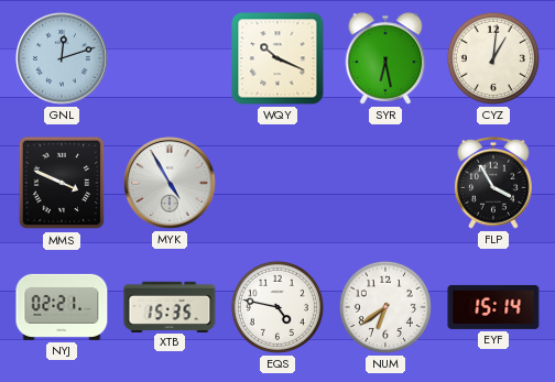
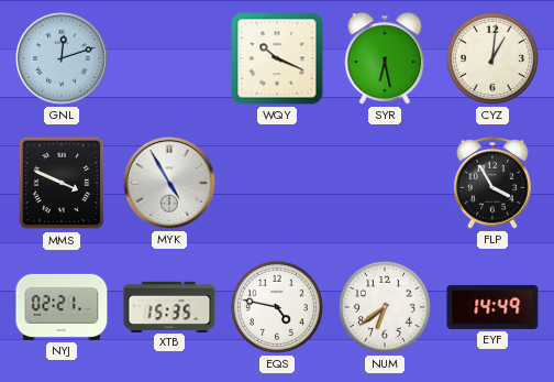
EYF: 15:14 -> 14:49
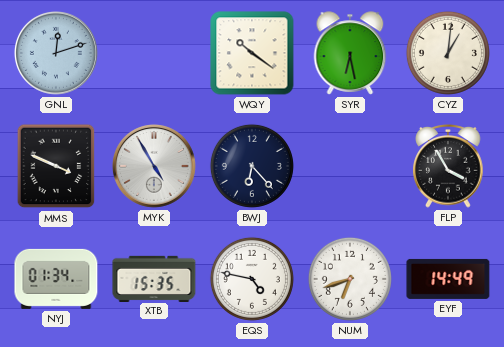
WQY: 10:19 -> 10:21
BWJ: none -> 6:23
NYJ: 02:21 -> 01:34
NUM: 6:39 -> 6:42
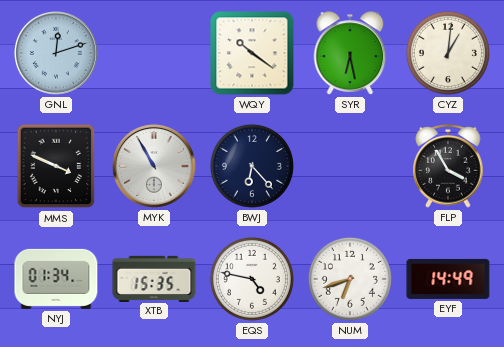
MYK: 4:55 -> 10:55
